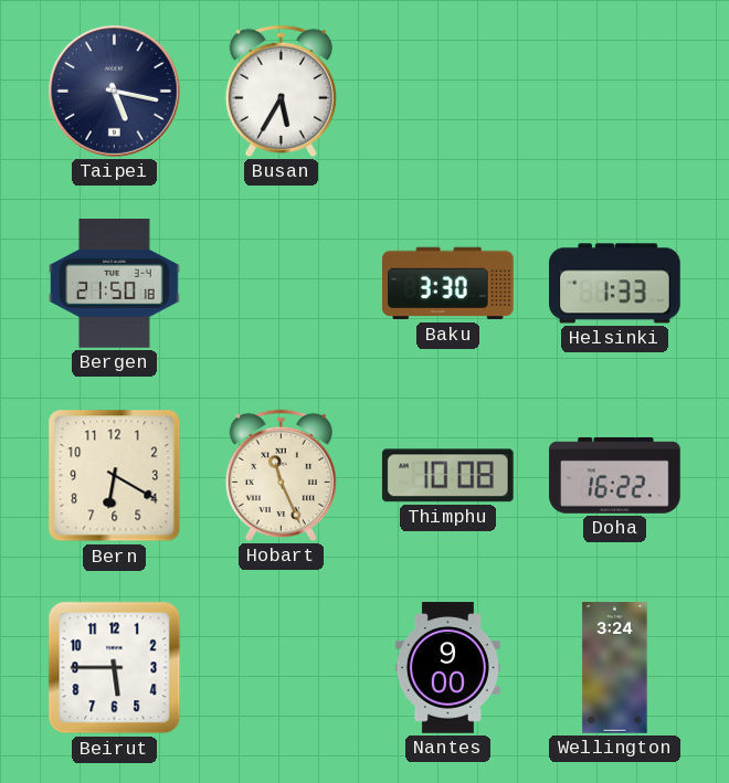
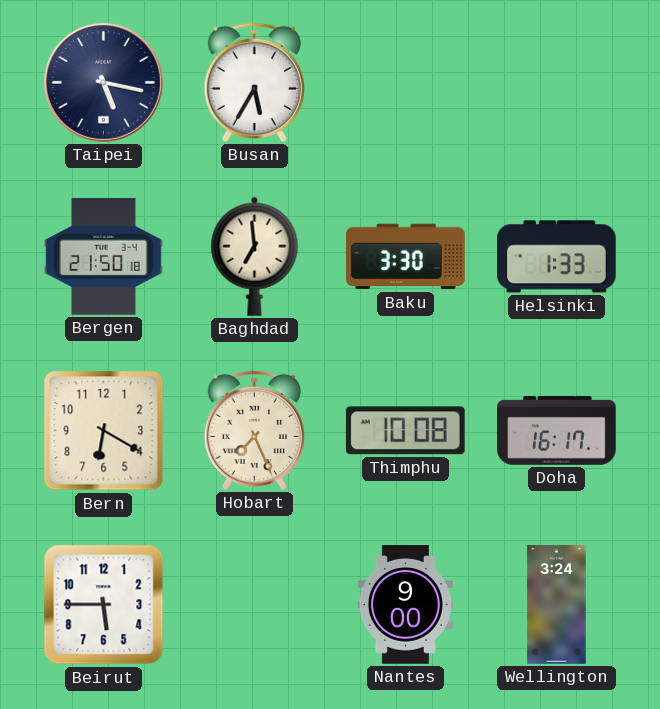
Baghdad: none -> 6:59
Hobart: 11:26 -> 7:26
Doha: 16:22 -> 16:17
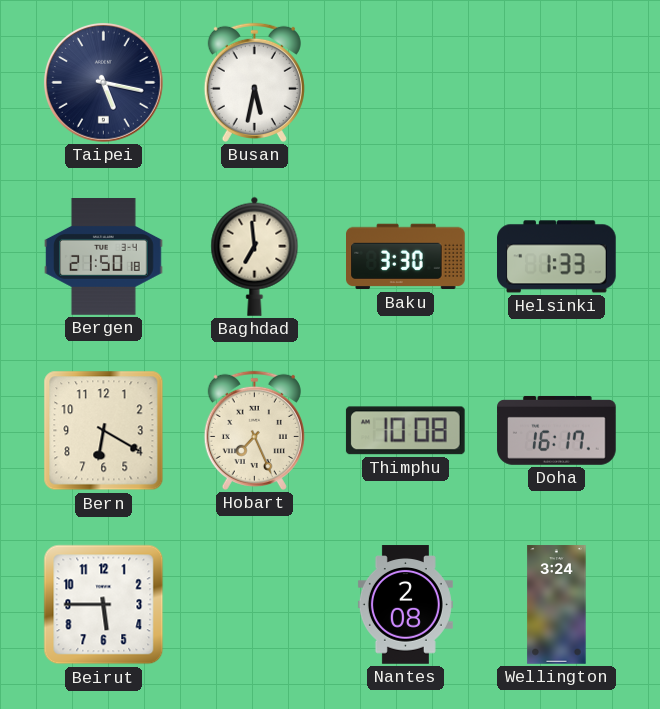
Busan: 5:35 -> 5:32
Nantes: 9:00 -> 2:08
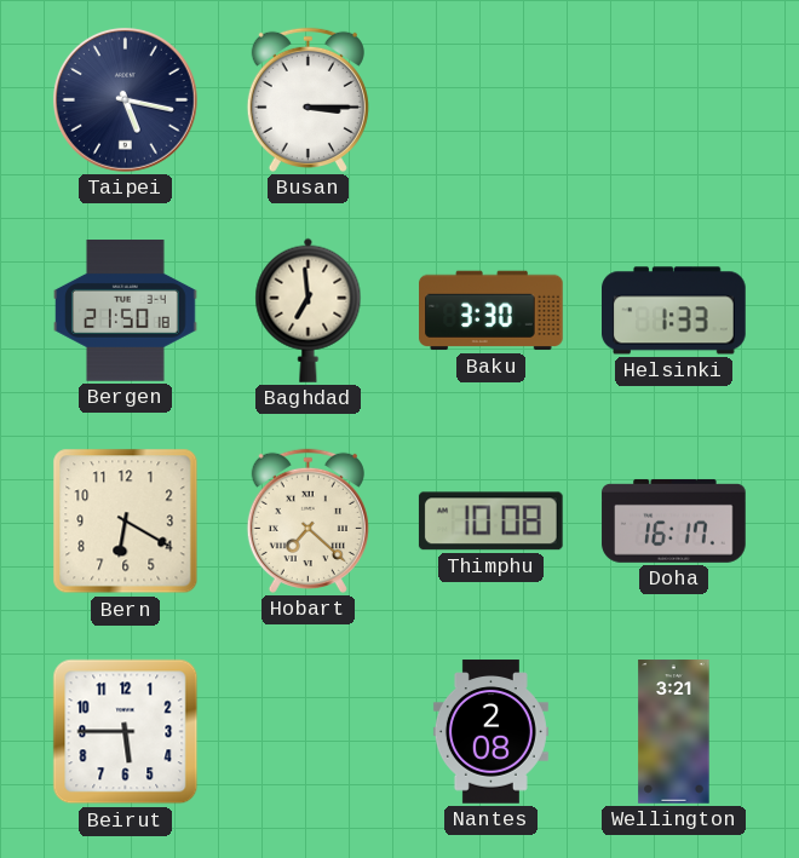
Busan: 5:32 -> 3:15
Hobart: 7:26 -> 7:22
Wellington: 3:24 -> 3:21
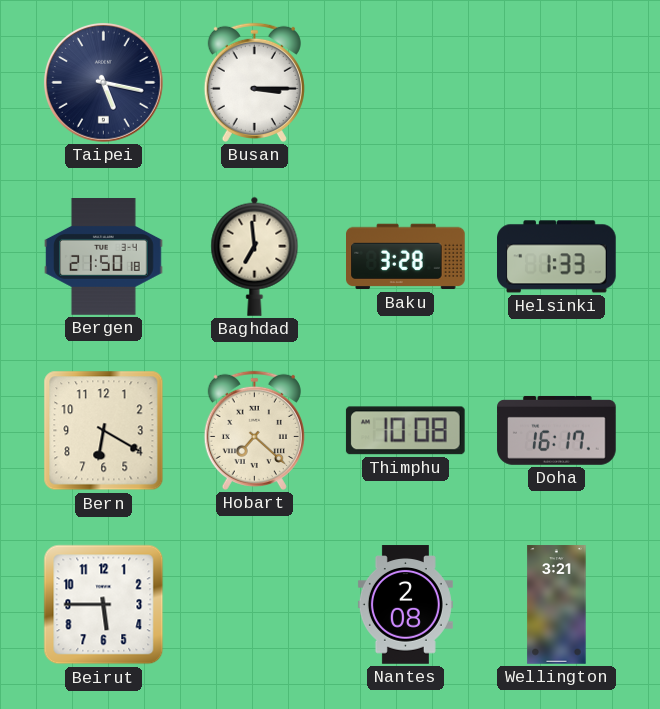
Baku: 3:30 -> 3:28
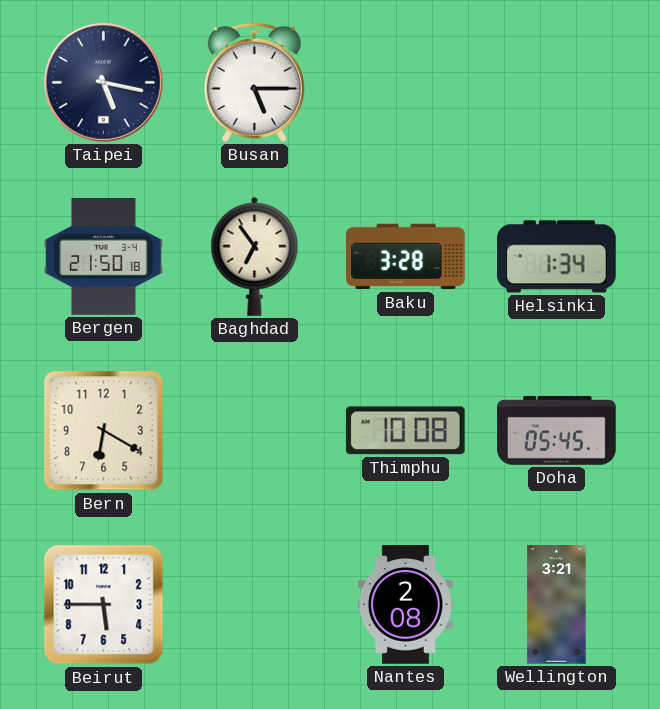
Busan: 3:15 -> 5:15
Baghdad: 6:59 -> 6:54
Helsinki: 1:33 -> 1:34
Hobart: 7:22 -> none
Doha: 16:17 -> 05:45
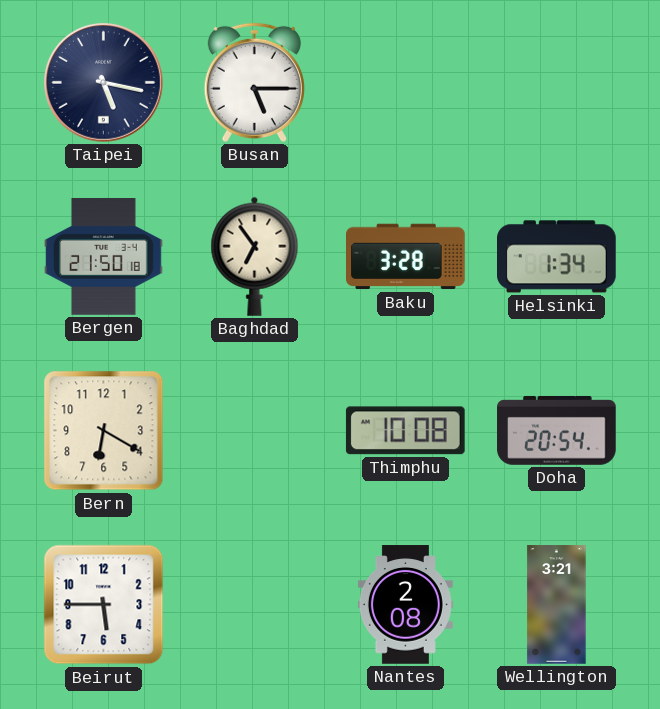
Doha: 05:45 -> 20:54
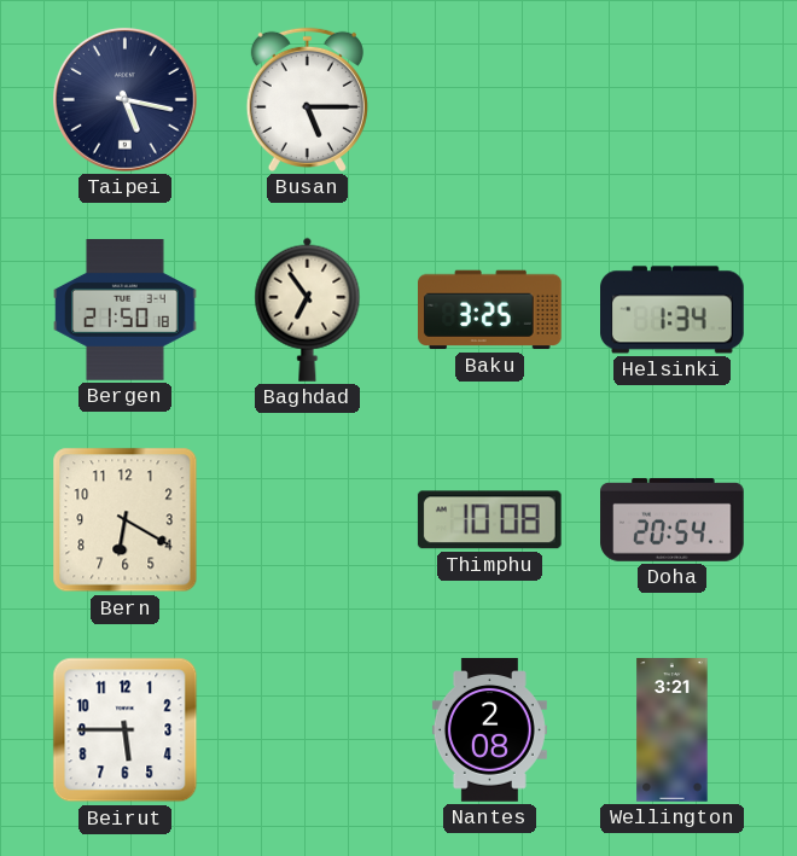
Baku: 3:28 -> 3:25
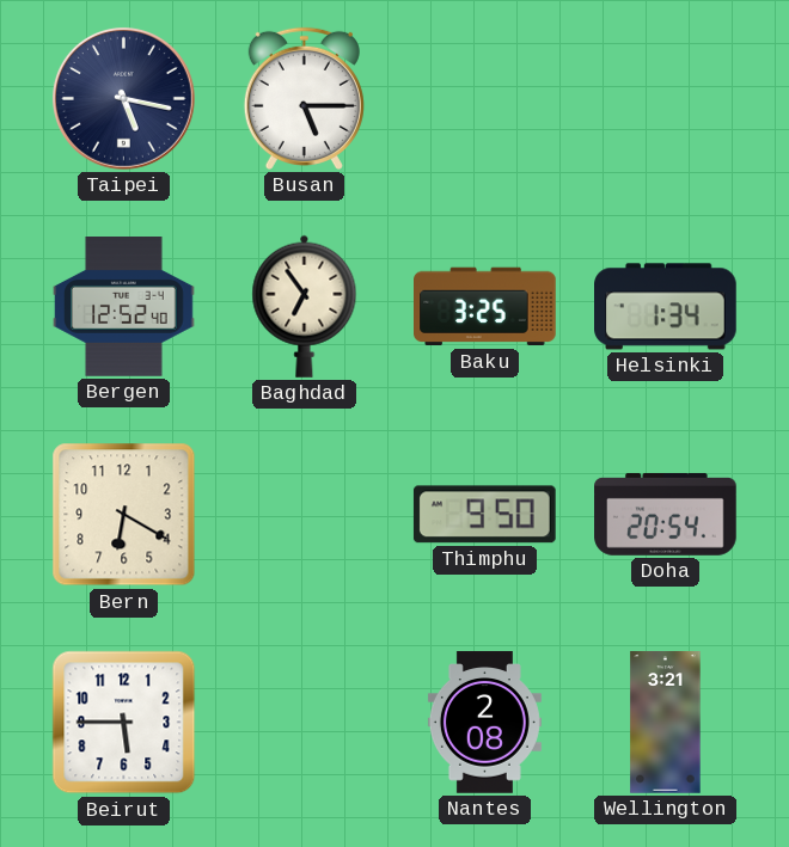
Bergen: 21:50 -> 12:52
Thimphu: 10:08 -> 9:50
